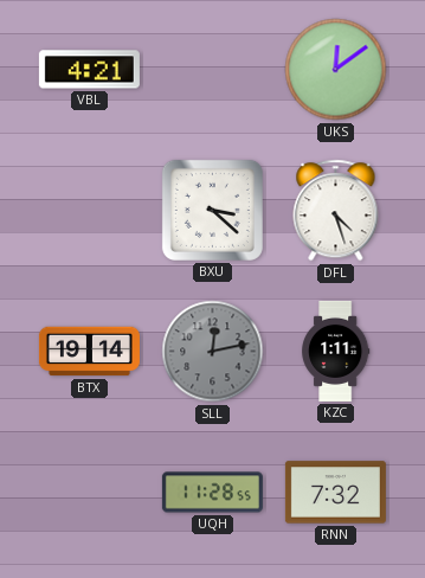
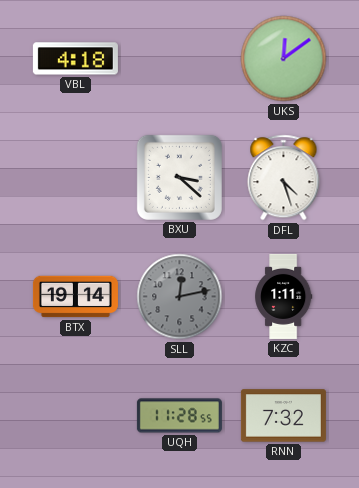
VBL: 4:21 -> 4:18
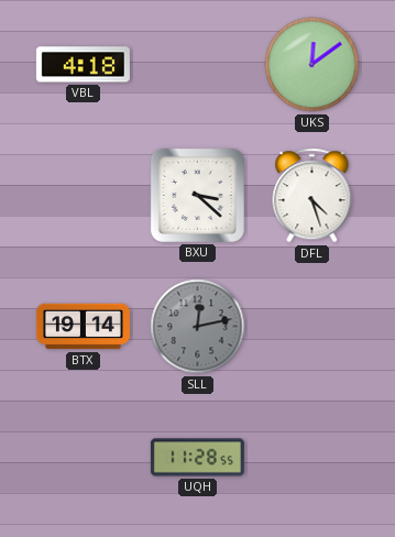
KZC: 1:11 -> none
RNN: 7:32 -> none
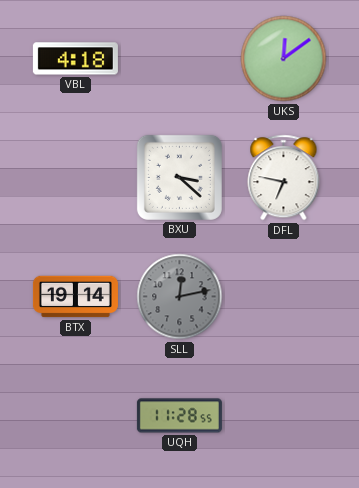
DFL: 4:27 -> 6:47
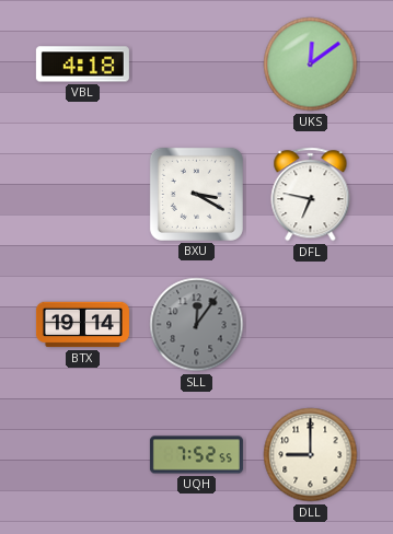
BXU: 3:22 -> 3:20
SLL: 12:13 -> 12:06
UQH: 11:28 -> 7:52
DLL: none -> 9:00
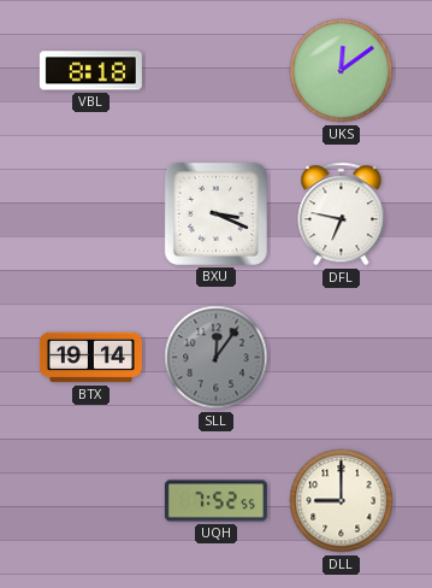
VBL: 4:18 -> 8:18
BXU: 3:20 -> 3:19
